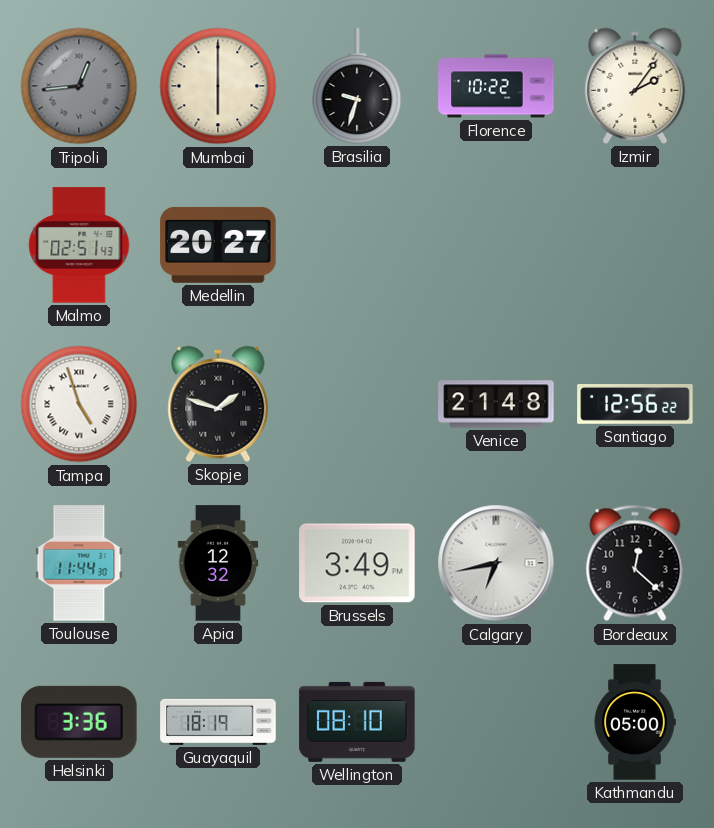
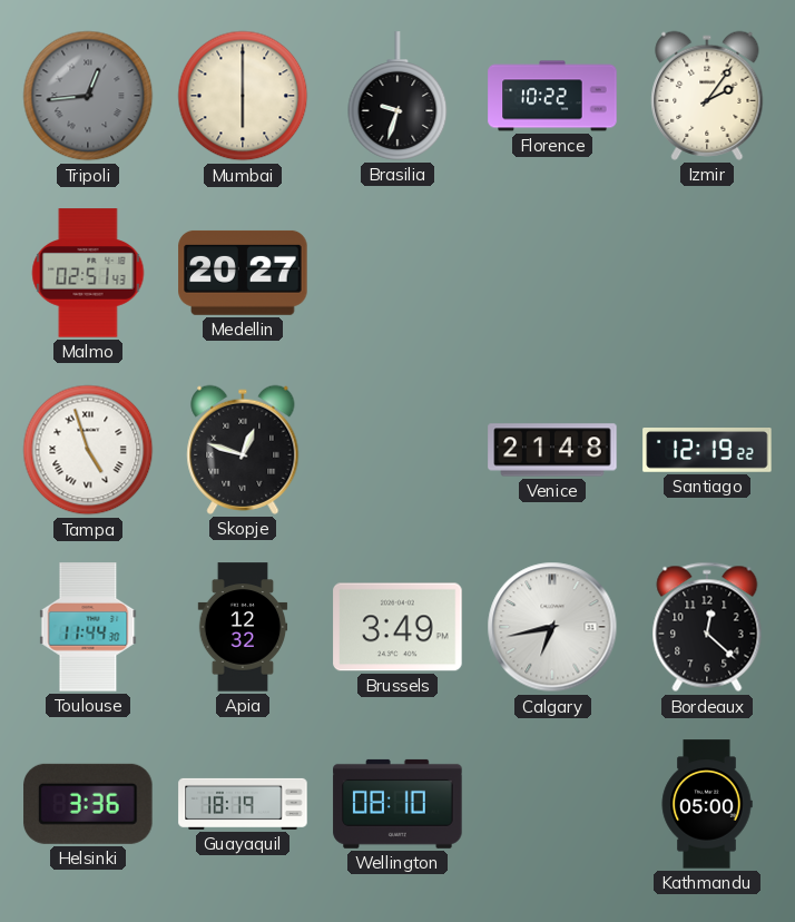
Skopje: 1:48 -> 12:48
Santiago: 12:56 -> 12:19
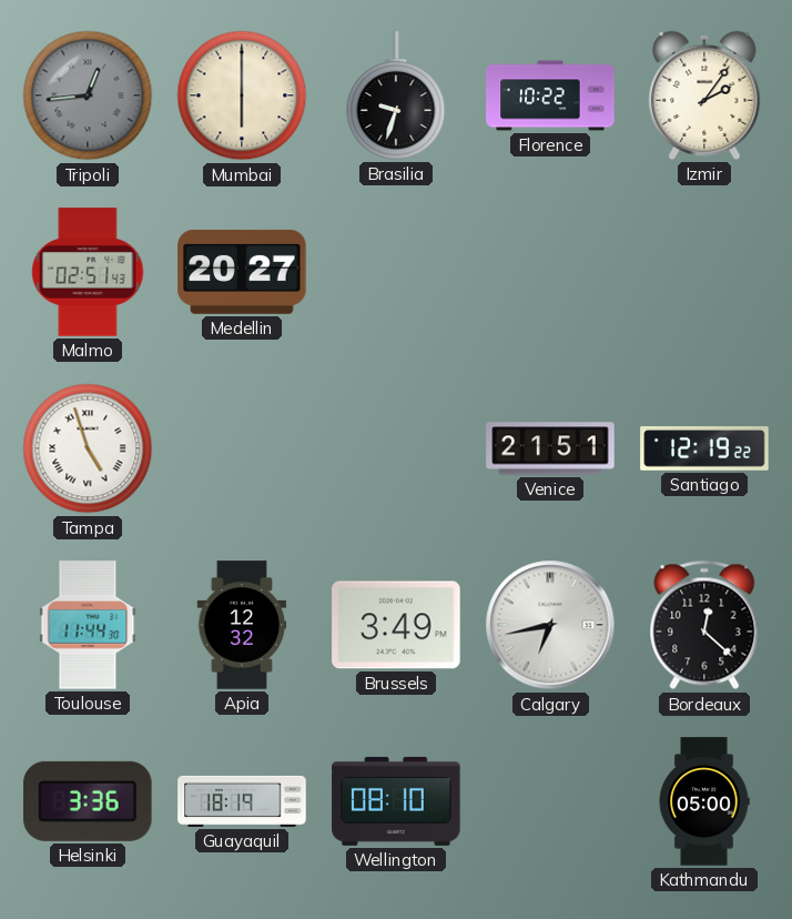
Skopje: 12:48 -> none
Venice: 21:48 -> 21:51
